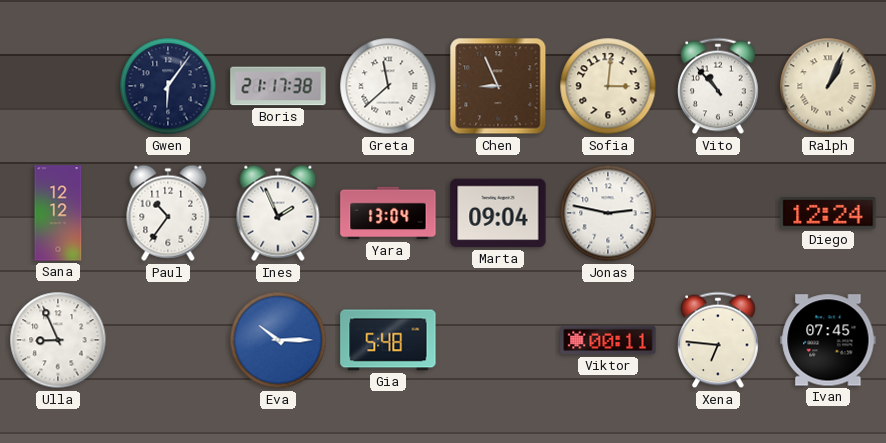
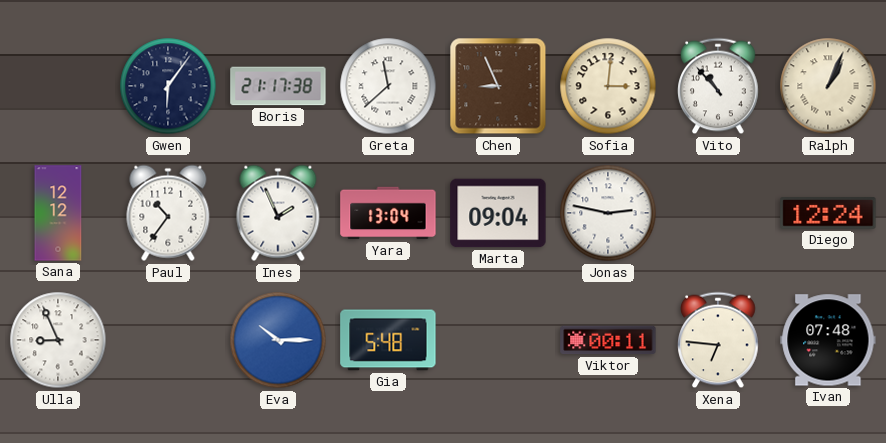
Ivan: 07:45 -> 07:48
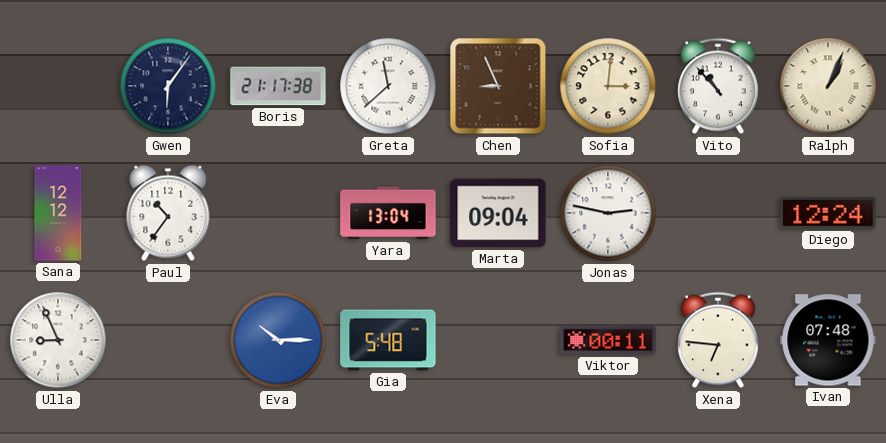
Ines: 1:56 -> none
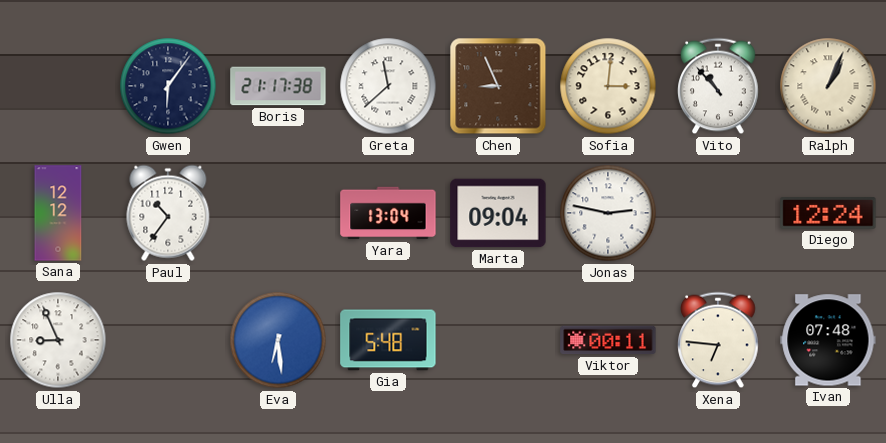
Eva: 10:15 -> 6:29
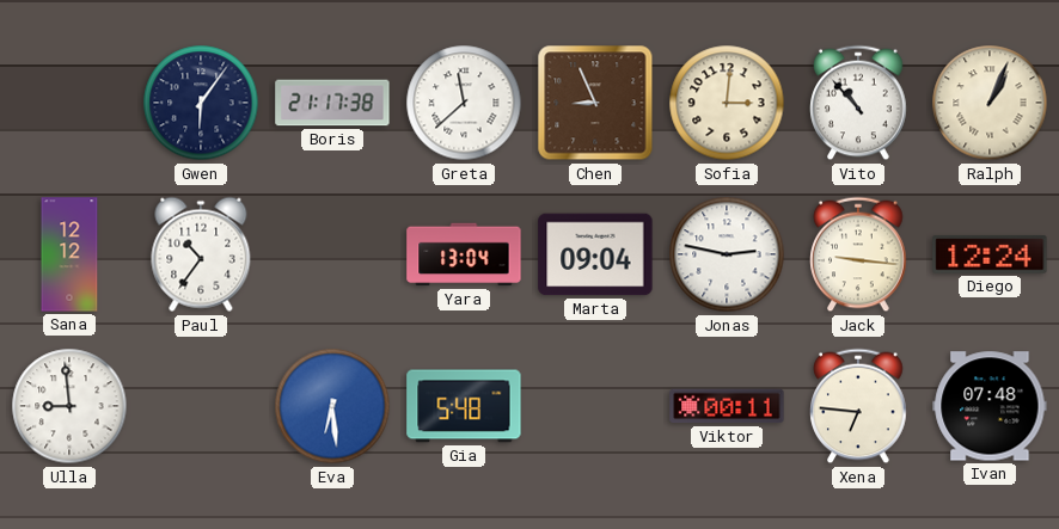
Jack: none -> 9:16
Ulla: 8:56 -> 8:59
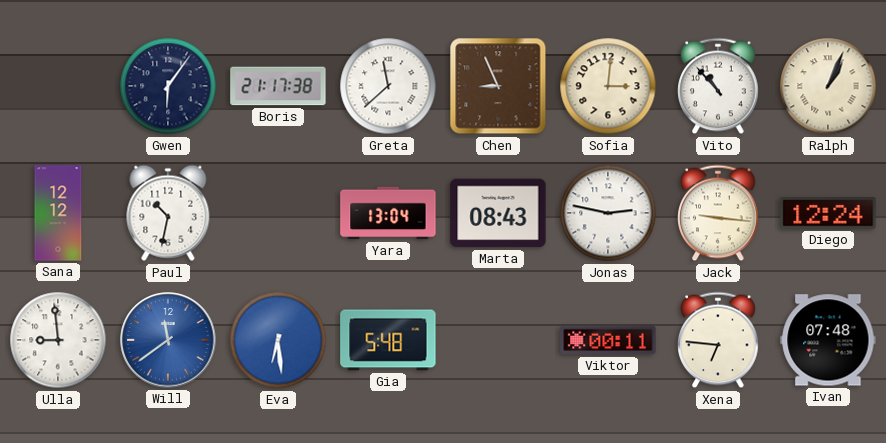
Paul: 10:36 -> 10:32
Marta: 09:04 -> 08:43
Will: none -> 11:39
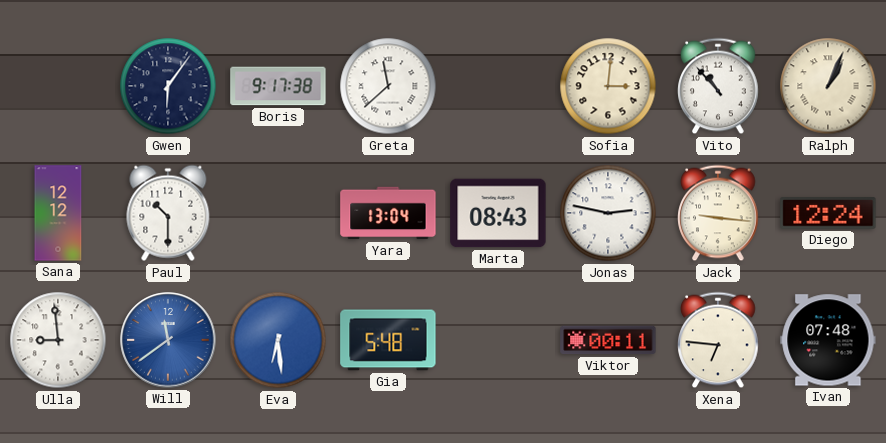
Boris: 21:17 -> 9:17
Chen: 8:56 -> none
Paul: 10:32 -> 10:30
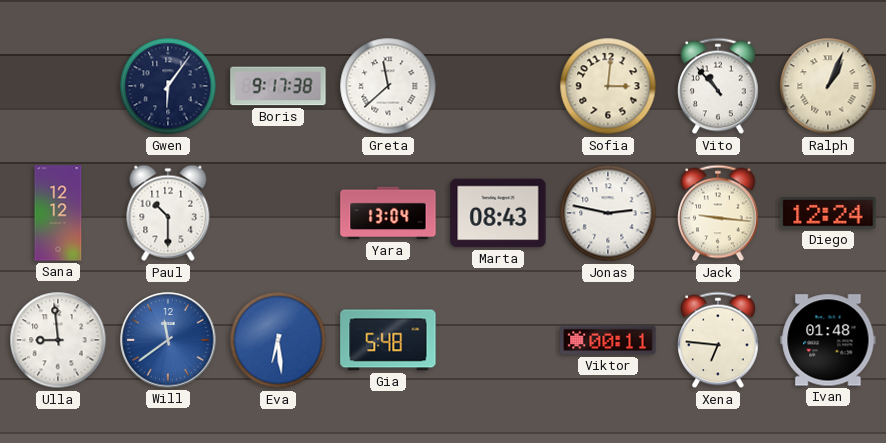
Ivan: 07:48 -> 01:48
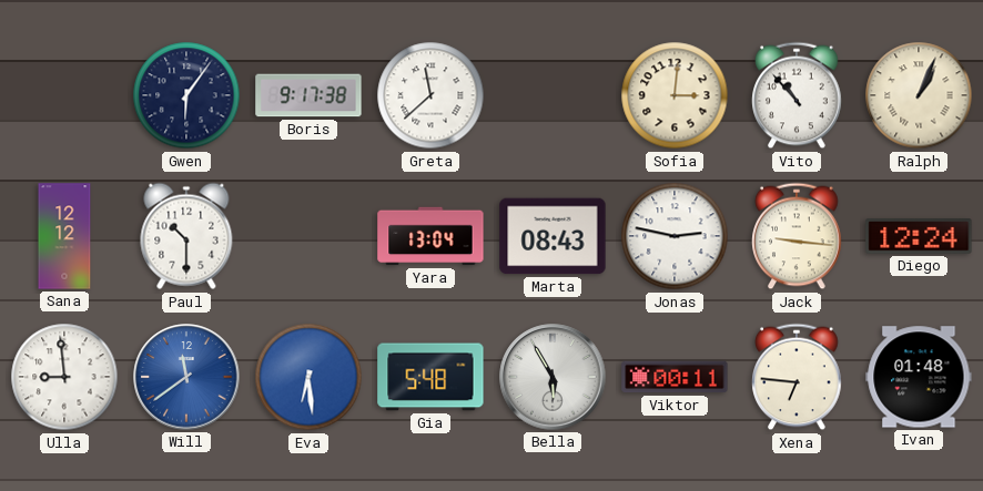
Bella: none -> 5:55
